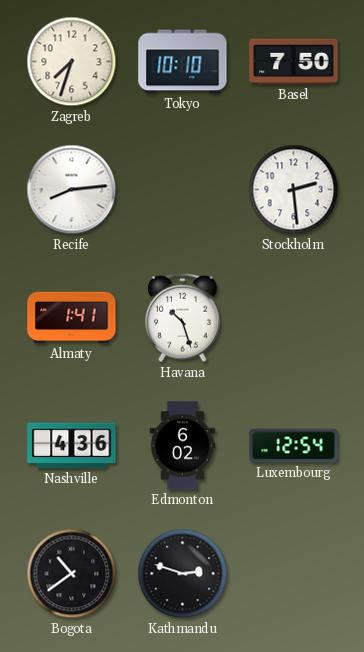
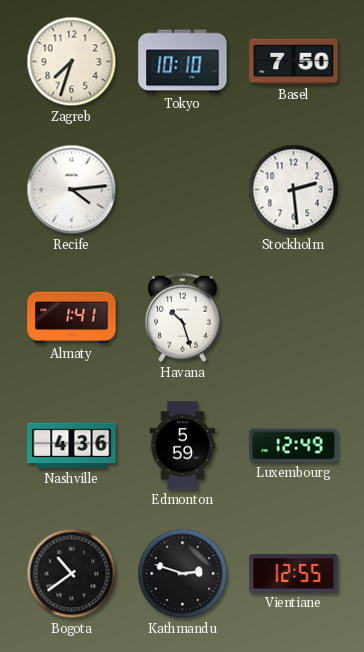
Recife: 8:14 -> 4:14
Edmonton: 6:02 -> 5:59
Luxembourg: 12:54 -> 12:49
Vientiane: none -> 12:55
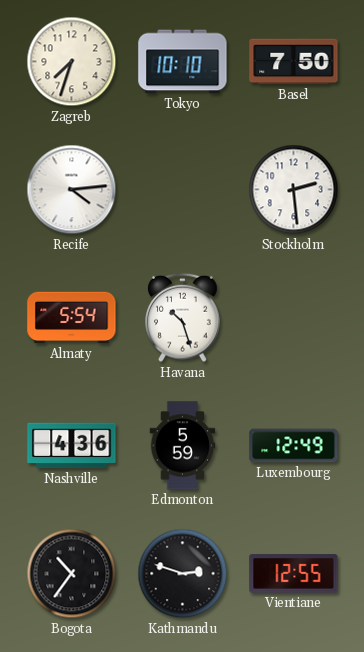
Almaty: 1:41 -> 5:54
Bogota: 10:39 -> 10:36
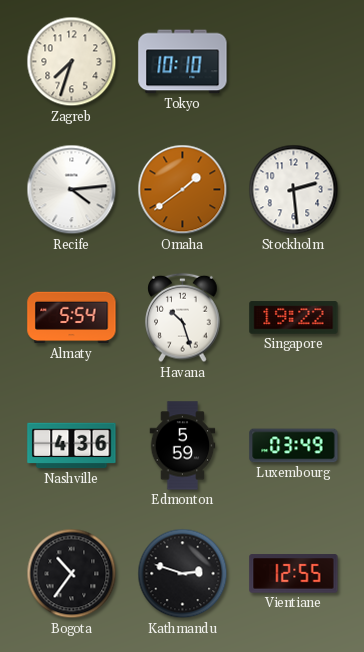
Basel: 7:50 -> none
Omaha: none -> 1:39
Singapore: none -> 19:22
Luxembourg: 12:49 -> 03:49
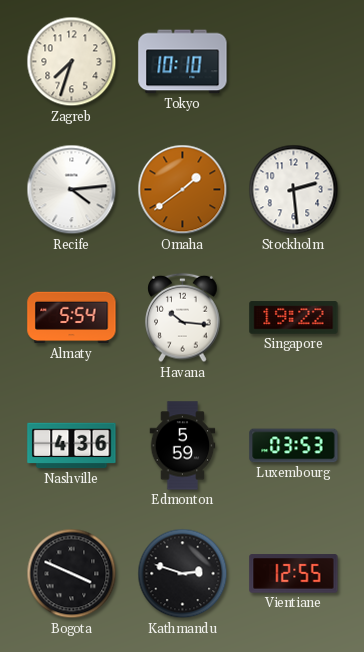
Havana: 10:27 -> 10:16
Luxembourg: 03:49 -> 03:53
Bogota: 10:36 -> 3:49
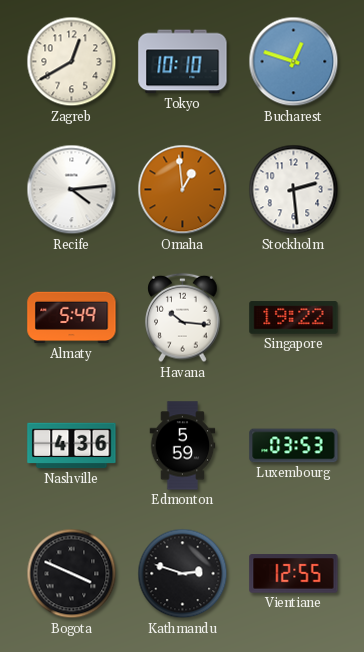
Zagreb: 7:33 -> 12:40
Bucharest: none -> 12:48
Omaha: 1:39 -> 12:59
Almaty: 5:54 -> 5:49
